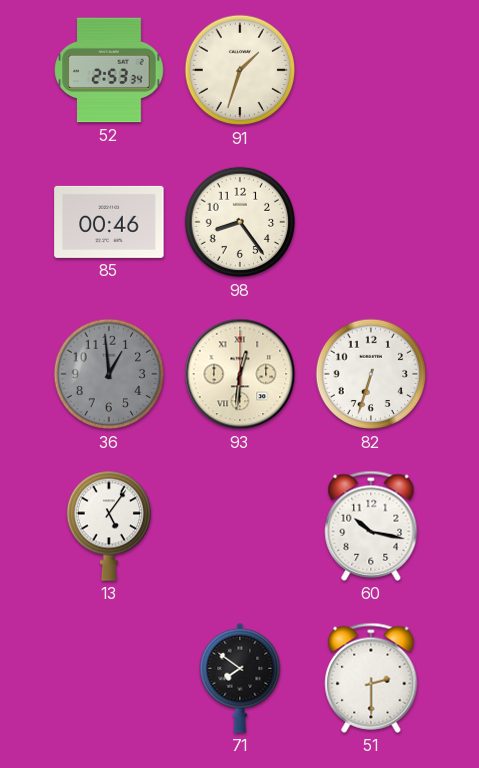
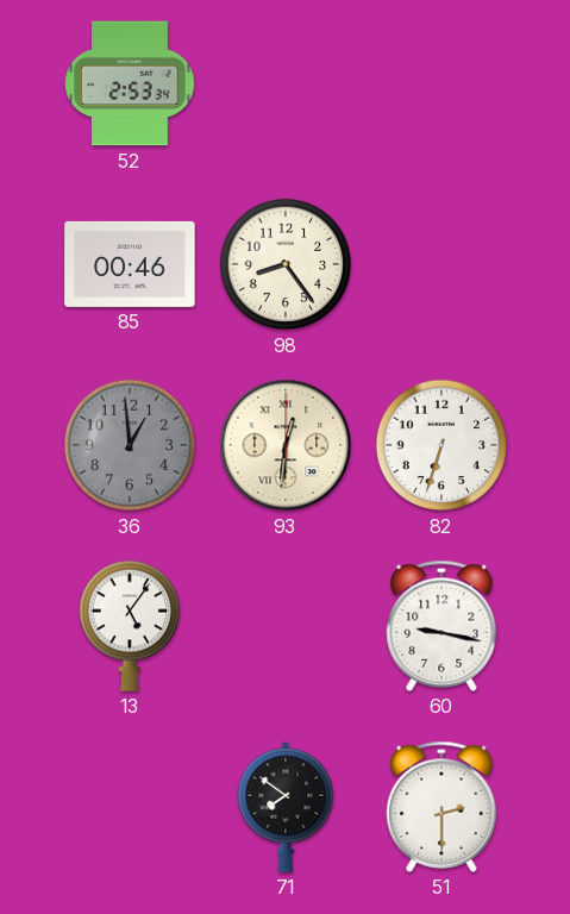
91: 1:33 -> none
60: 10:17 -> 9:17
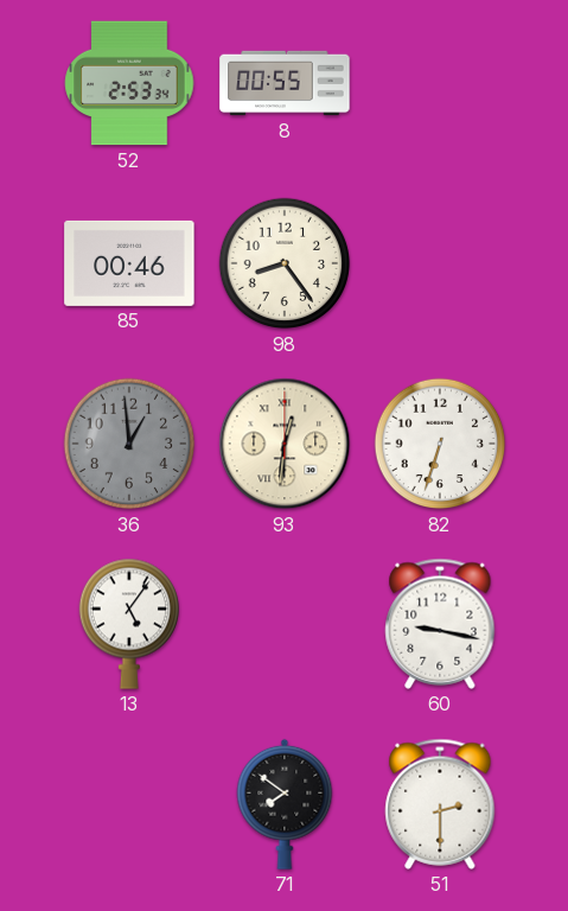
8: none -> 00:55
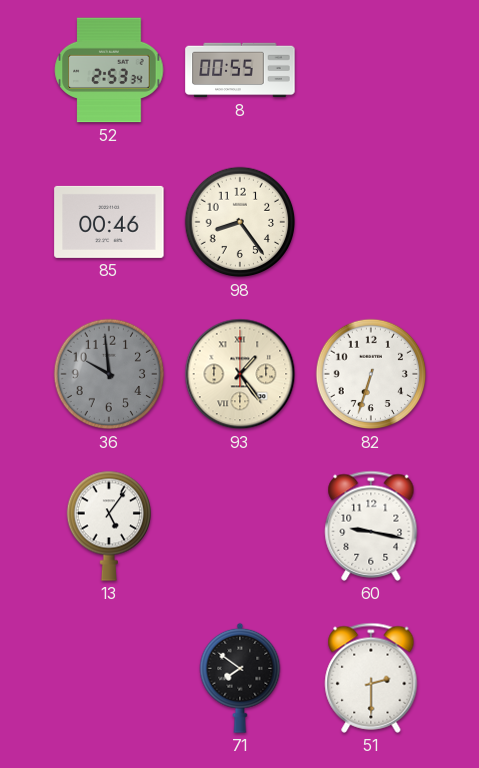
36: 12:59 -> 9:59
93: 12:31 -> 1:24
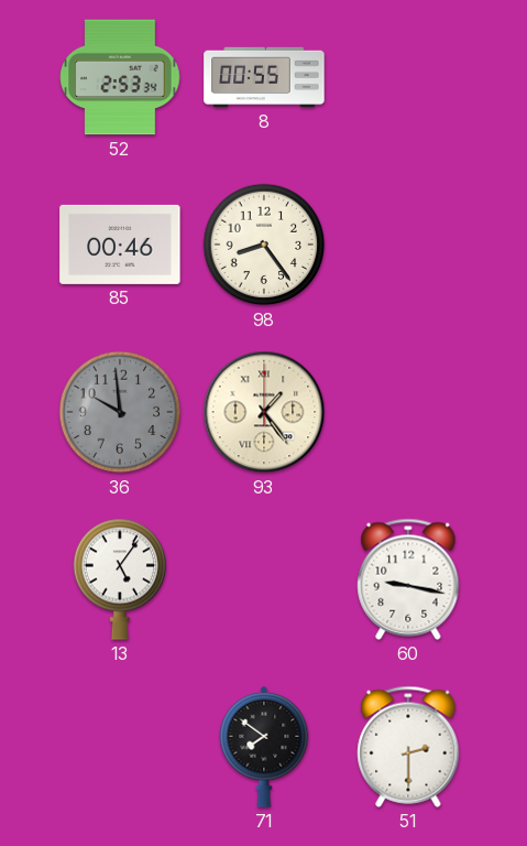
82: 6:33 -> none
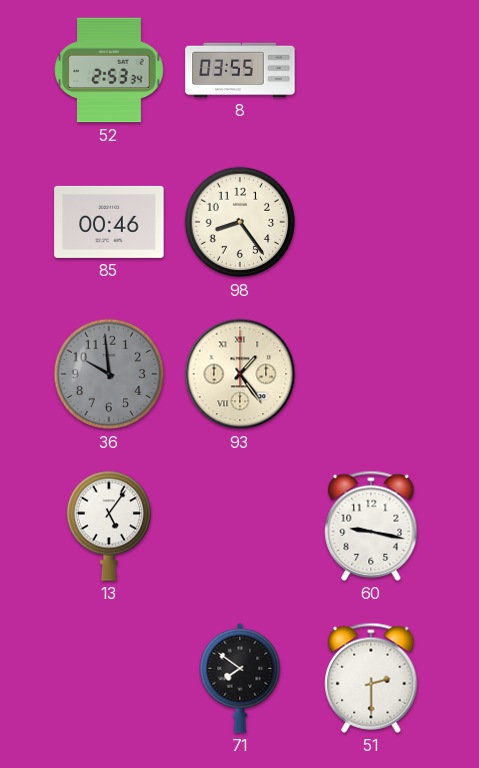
8: 00:55 -> 03:55
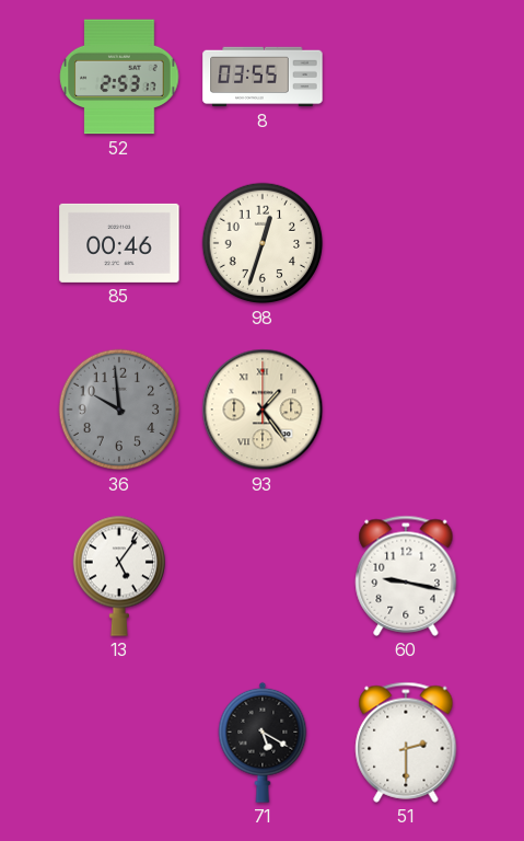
52: 2:53:34 -> 2:53:17
98: 8:24 -> 12:33
71: 7:51 -> 5:20
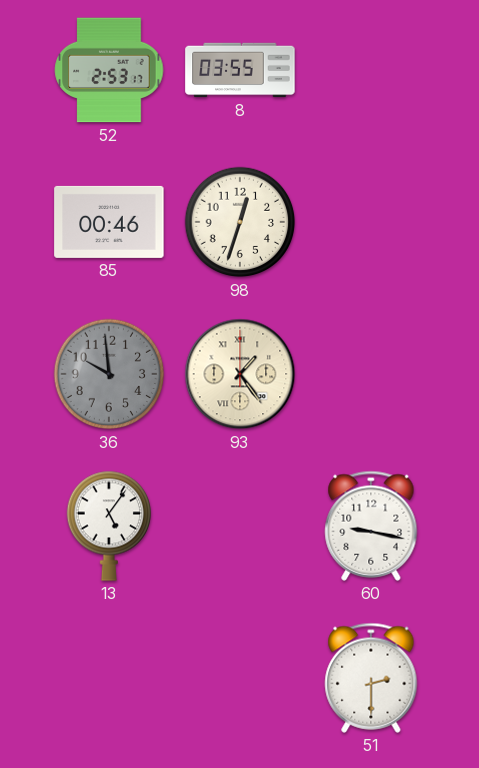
71: 5:20 -> none
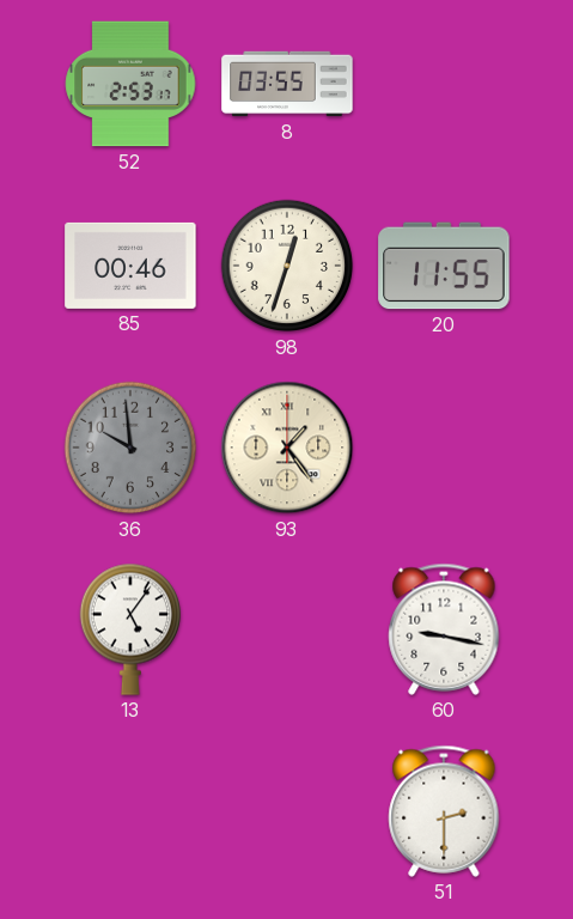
20: none -> 11:55
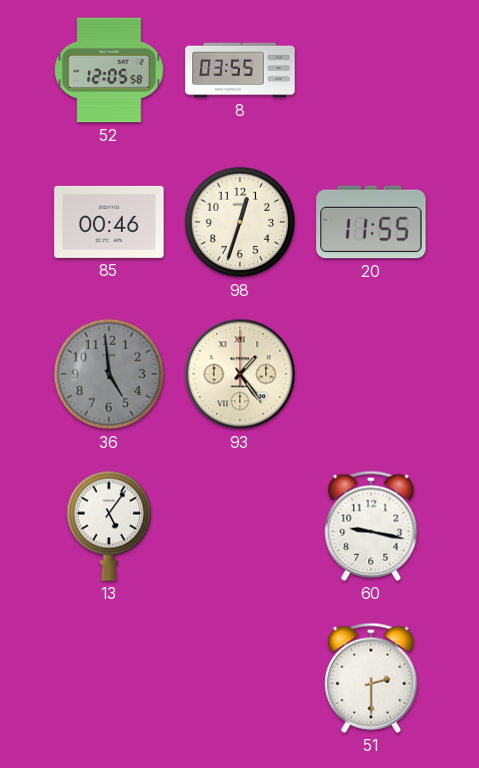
52: 2:53 -> 12:05
36: 9:59 -> 4:59
